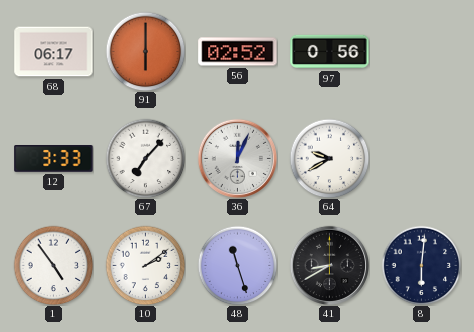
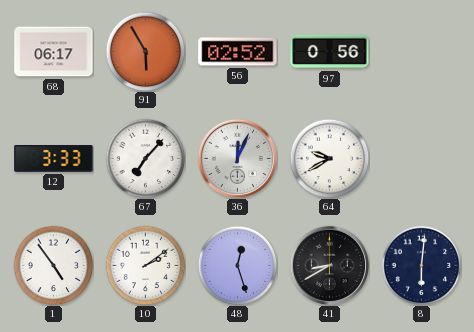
91: 6:00 -> 5:55
48: 11:27 -> 12:27
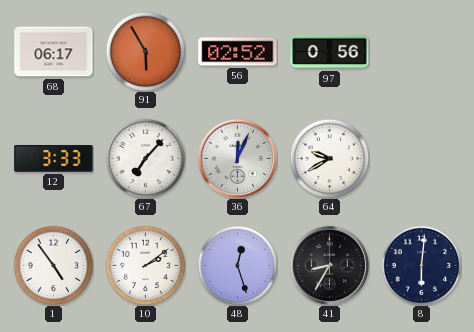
41: 8:40 -> 8:35
